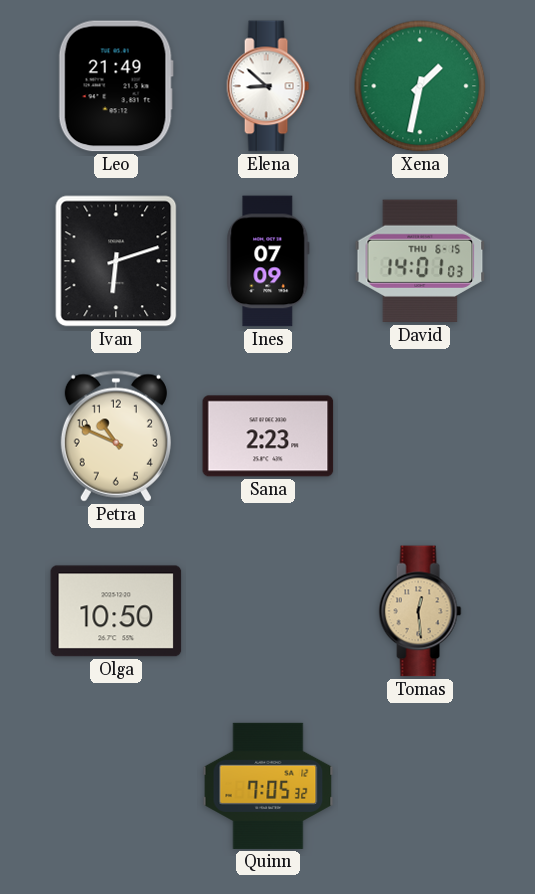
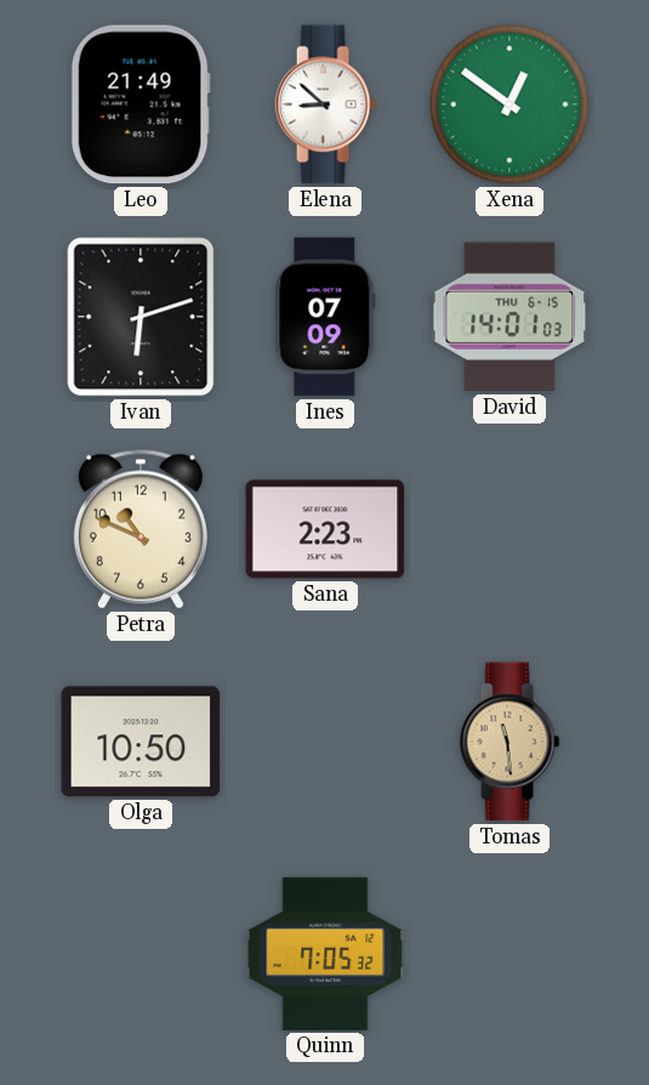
Xena: 1:32 -> 12:51
Tomas: 12:29 -> 11:29
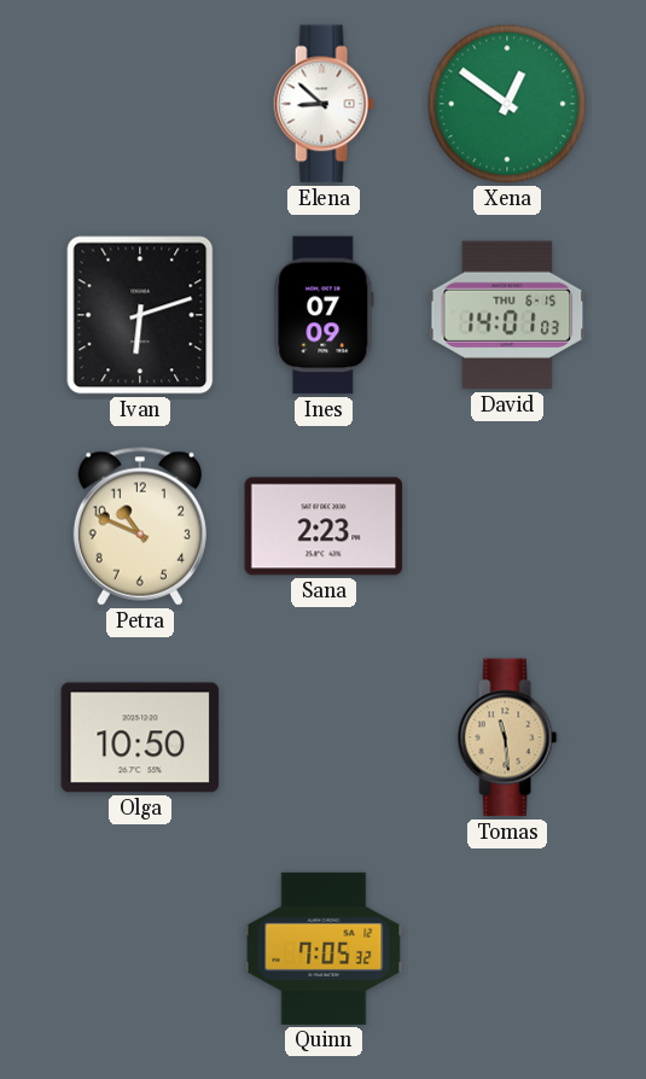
Leo: 21:49 -> none
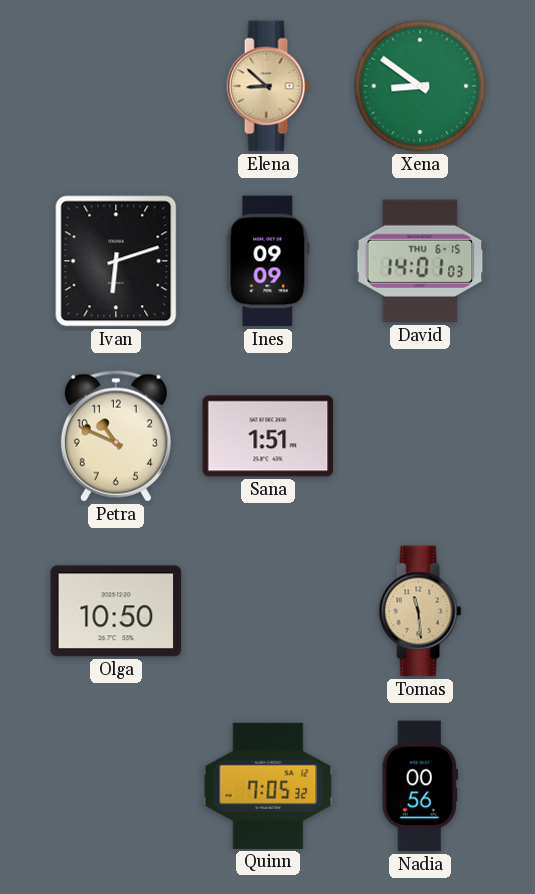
Elena dial: white -> champagne
Xena: 12:51 -> 8:51
Ines: 07:09 -> 09:09
Sana: 2:23 -> 1:51
Nadia: none -> 00:56
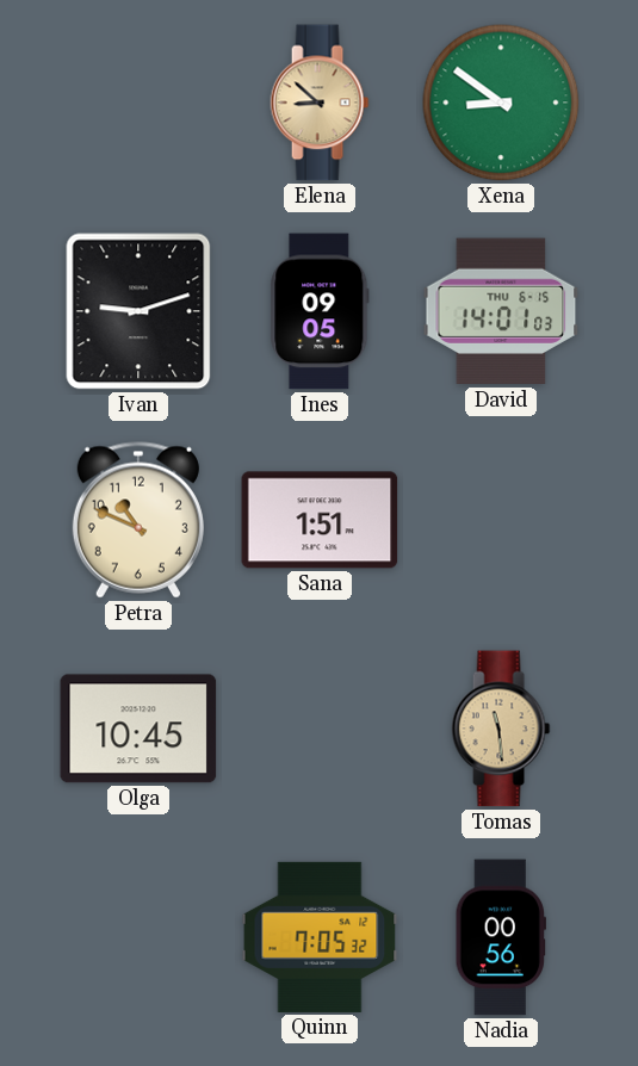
Ivan: 6:12 -> 9:12
Ines: 09:09 -> 09:05
Olga: 10:50 -> 10:45
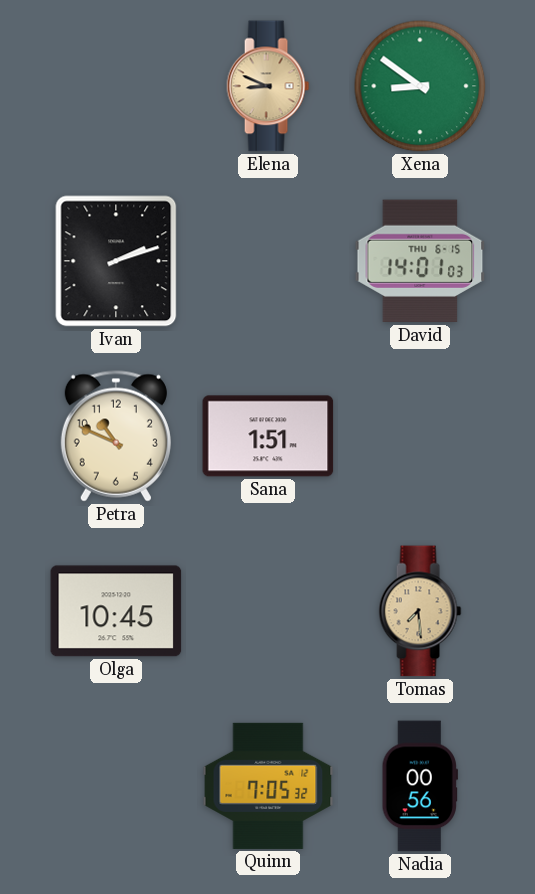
Elena: 8:52 -> 8:49
Ivan: 9:12 -> 2:12
Ines: 09:05 -> none
Tomas: 11:29 -> 7:29
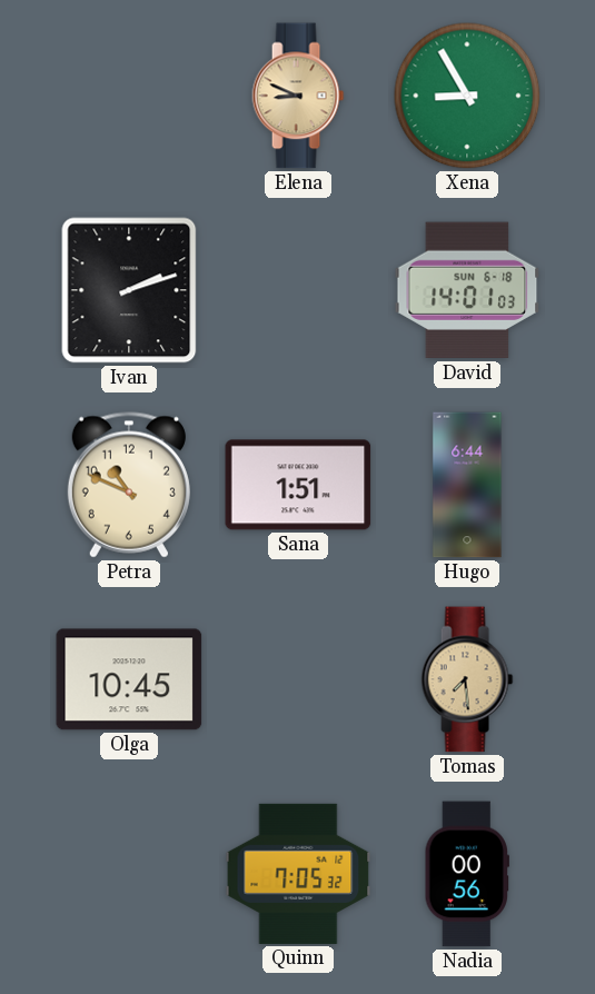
Xena: 8:51 -> 8:55
David date: THU 6-15 -> SUN 6-18
Hugo: none -> 6:44
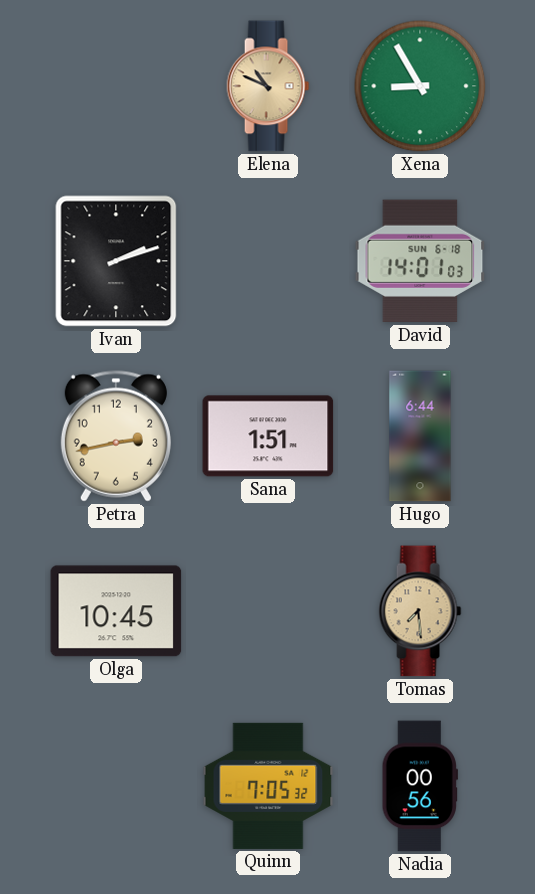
Elena: 8:49 -> 10:49
Petra: 10:49 -> 2:43
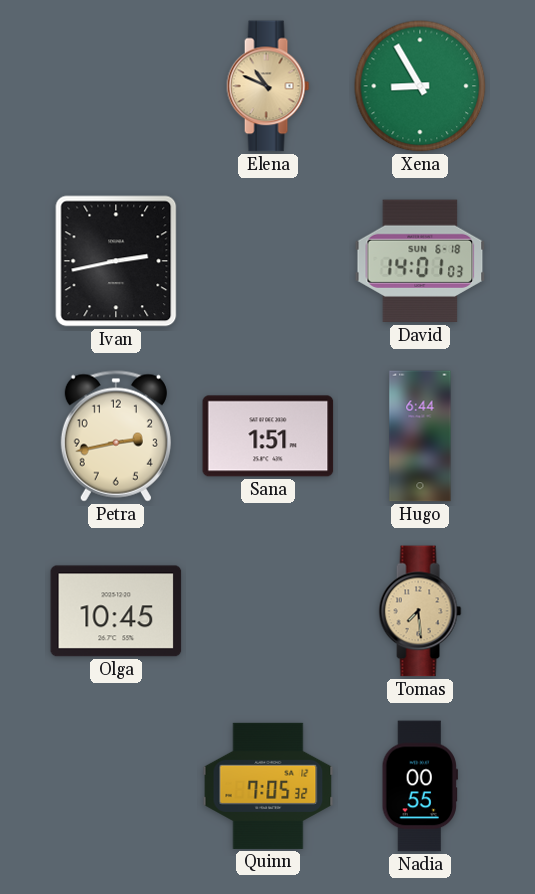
Ivan: 2:12 -> 2:43
Nadia: 00:56 -> 00:55
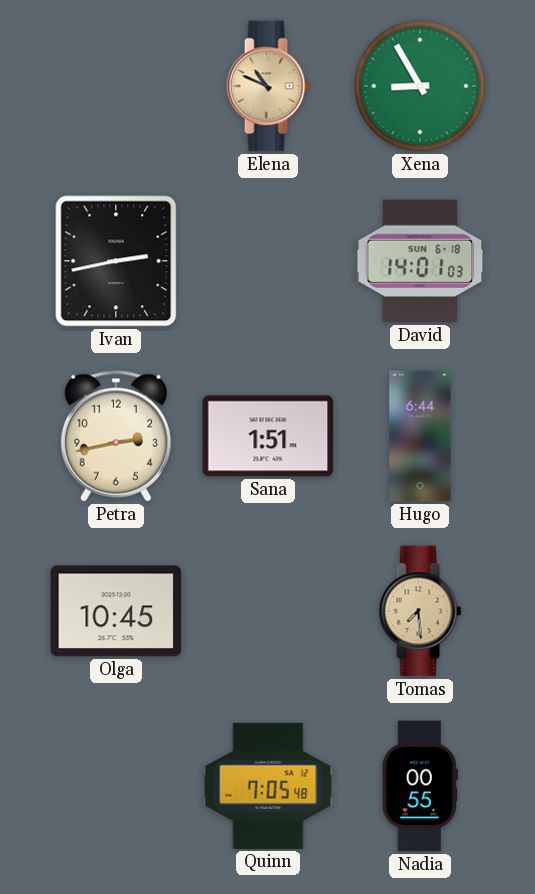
Quinn: 7:05:32 -> 7:05:48
